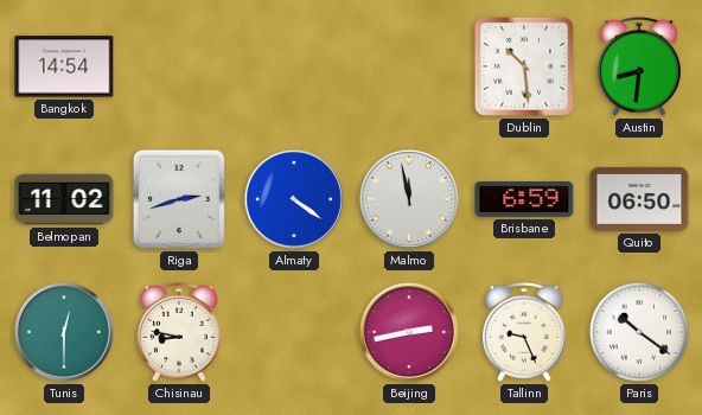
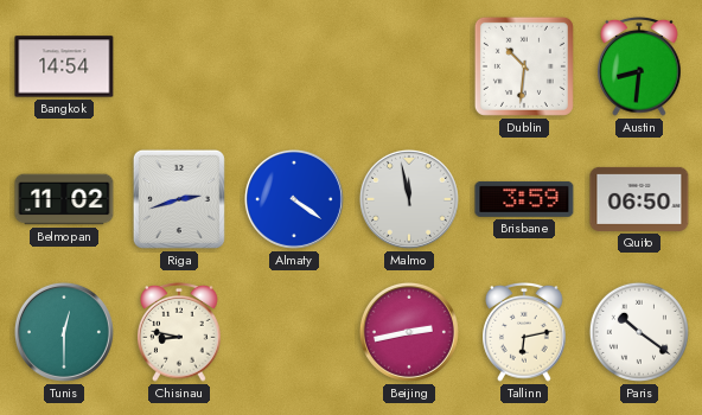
Dublin: 10:29 -> 10:31
Brisbane: 6:59 -> 3:59
Tallinn: 9:26 -> 6:13
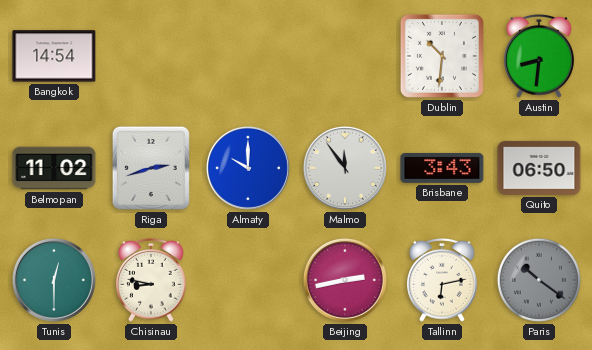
Almaty: 4:21 -> 10:00
Malmo: 11:58 -> 11:54
Brisbane: 3:59 -> 3:43
Paris dial: white -> grey
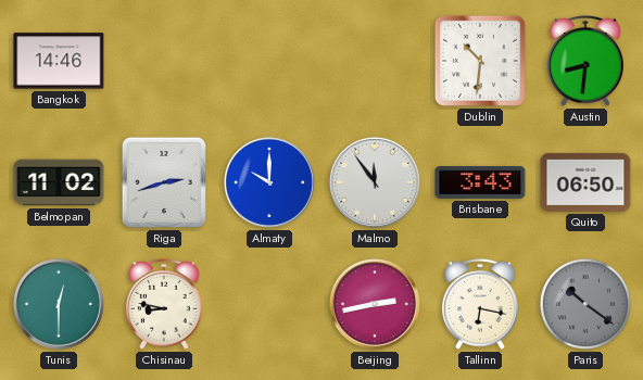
Bangkok: 14:54 -> 14:46
Tallinn: 6:13 -> 6:17
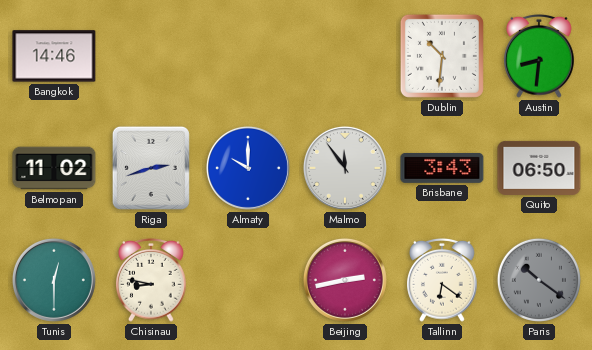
Tallinn: 6:17 -> 6:21
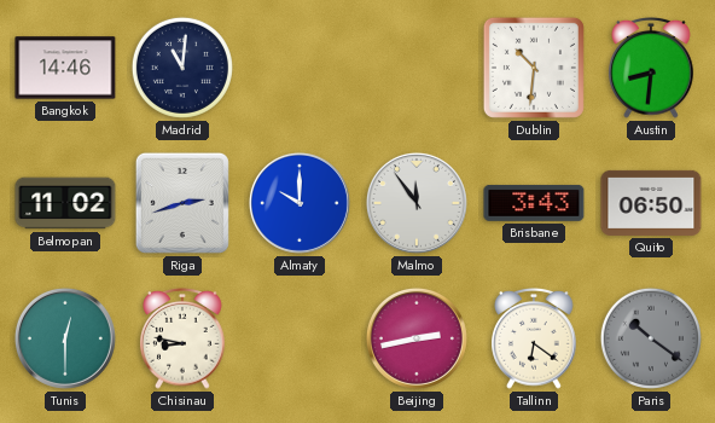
Madrid: none -> 11:01
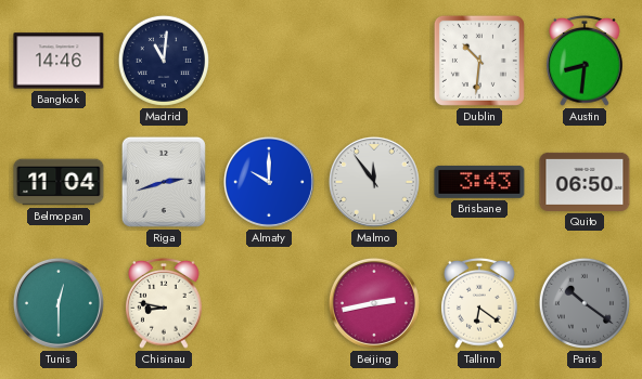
Belmopan: 11:02 -> 11:04
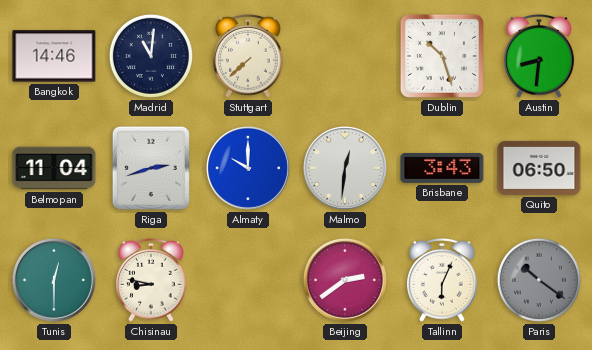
Stuttgart: none -> 7:38
Dublin: 10:31 -> 10:27
Malmo: 11:54 -> 12:31
Beijing: 2:43 -> 2:39
Tallinn: 6:21 -> 6:04
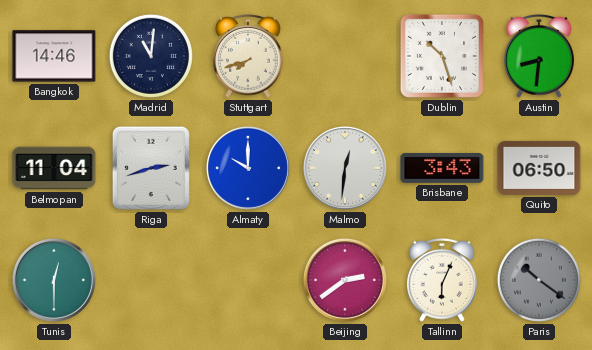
Stuttgart: 7:38 -> 7:42
Chisinau: 8:47 -> none
